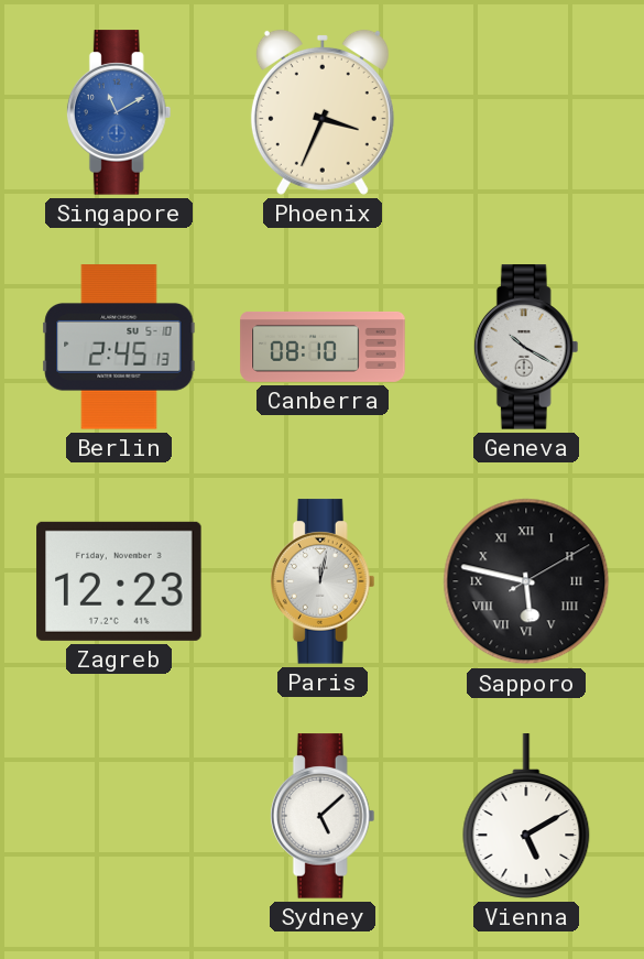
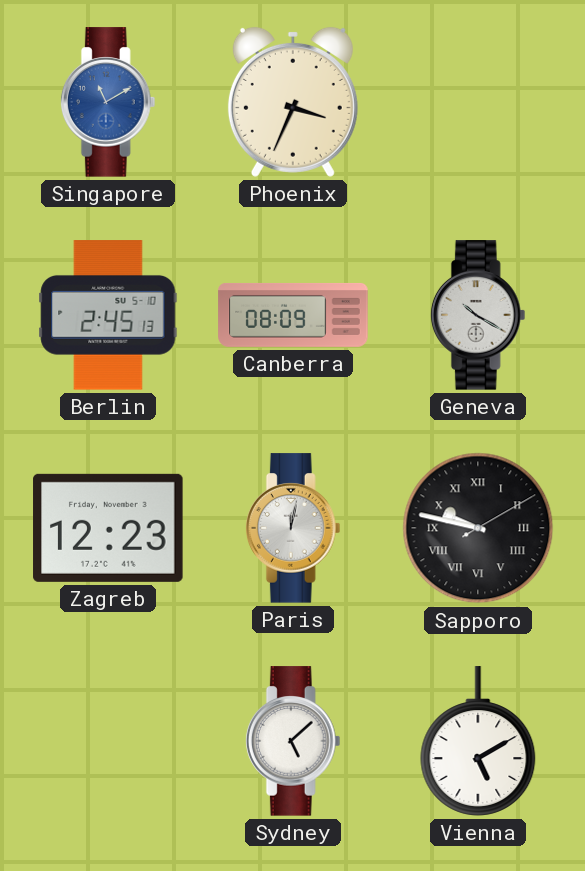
Canberra: 08:10 -> 08:09
Sapporo: 5:47 -> 9:47
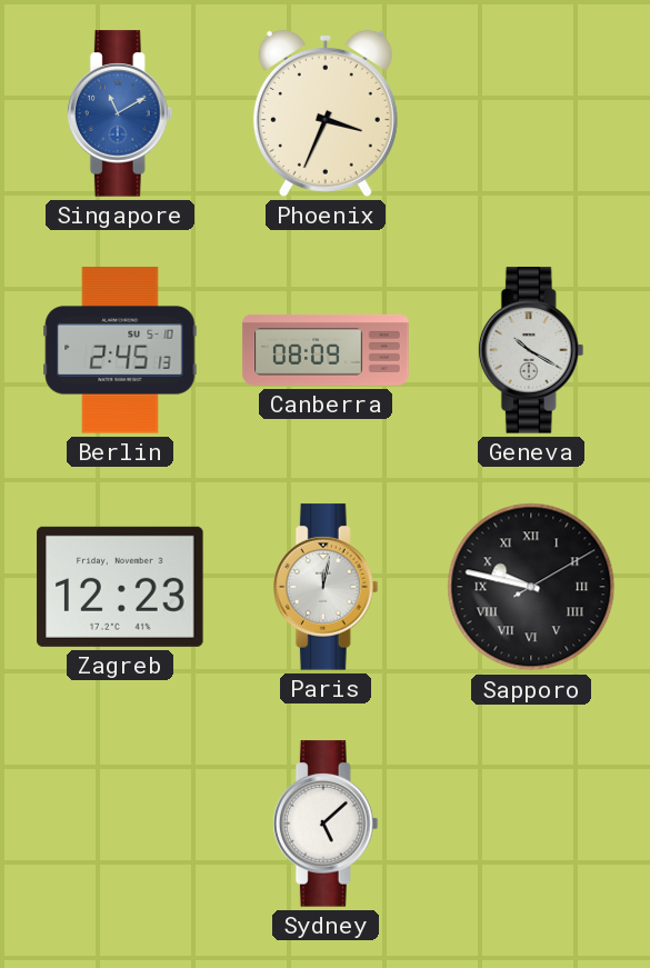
Vienna: 5:10 -> none
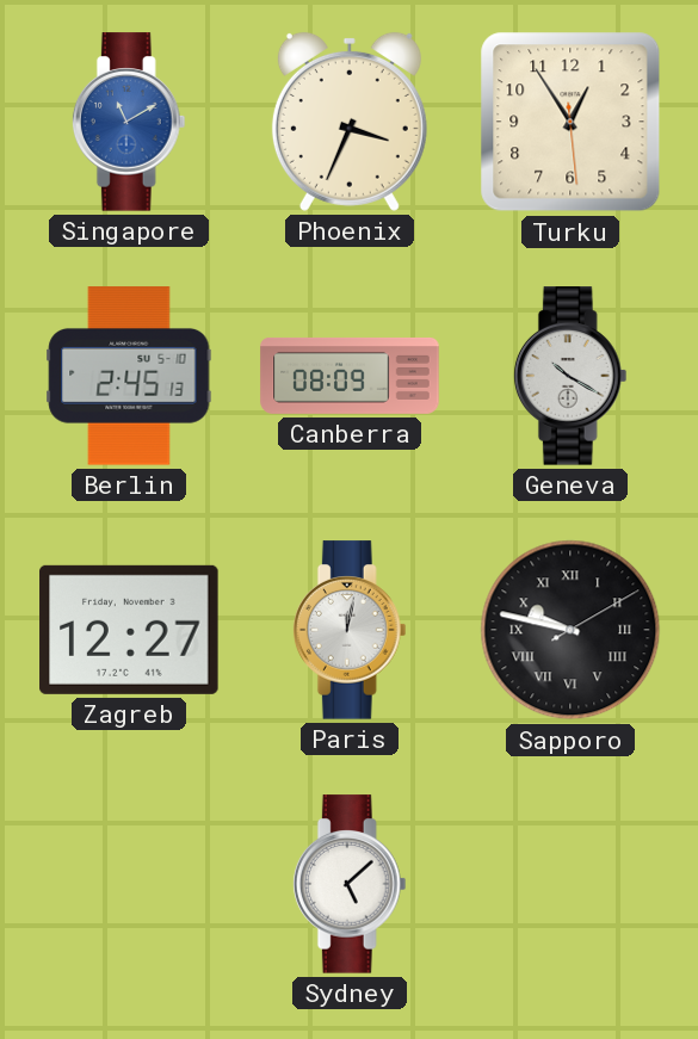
Turku: none -> 12:54
Zagreb: 12:23 -> 12:27
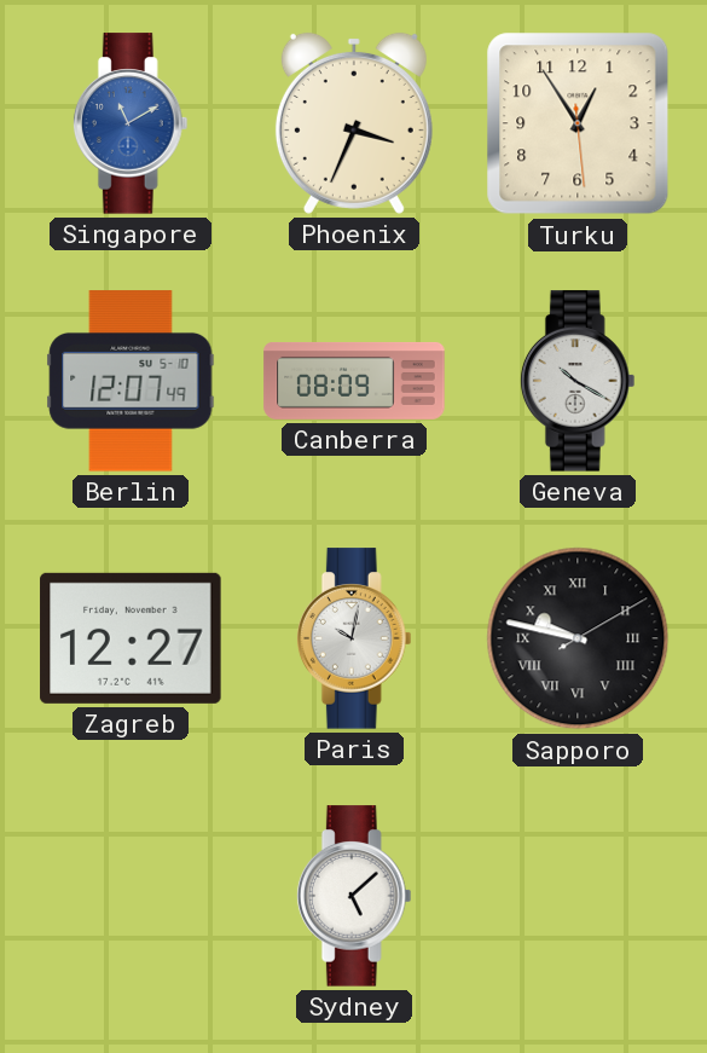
Berlin: 2:45 -> 12:07
Paris: 12:02 -> 10:02
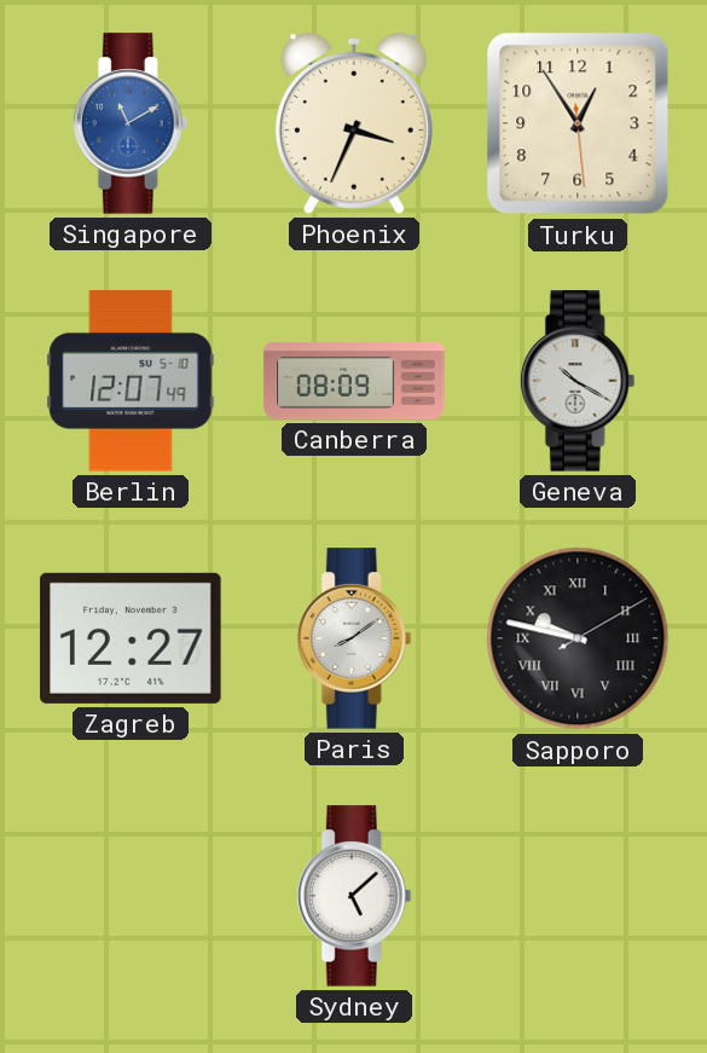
Paris: 10:02 -> 8:09
